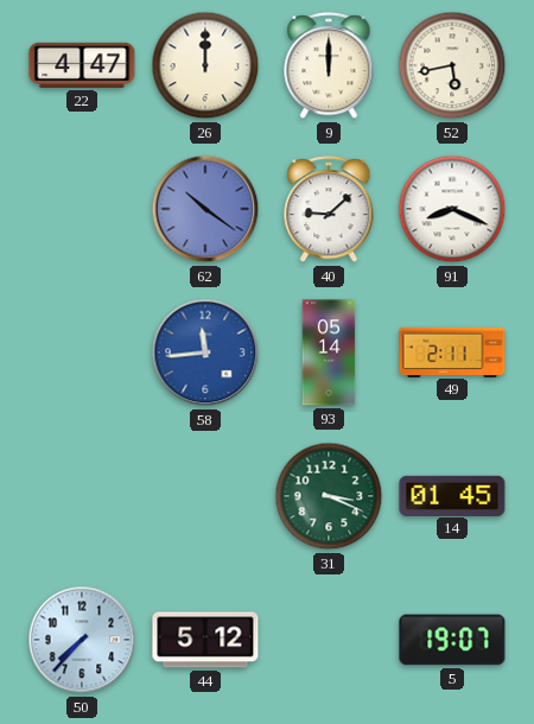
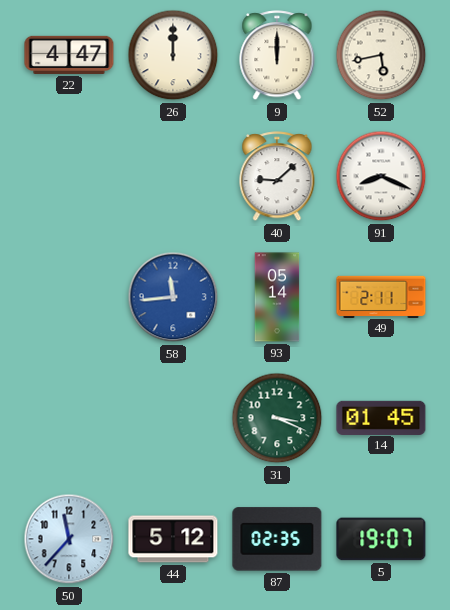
62: 10:21 -> none
50: 7:37 -> 11:37
87: none -> 02:35
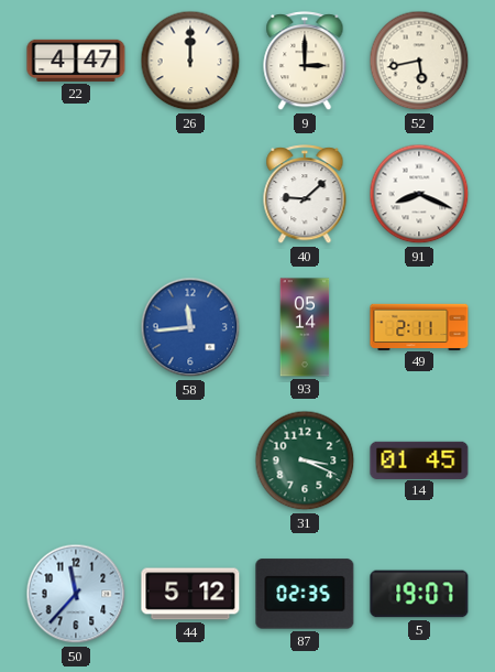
9: 12:00 -> 3:00
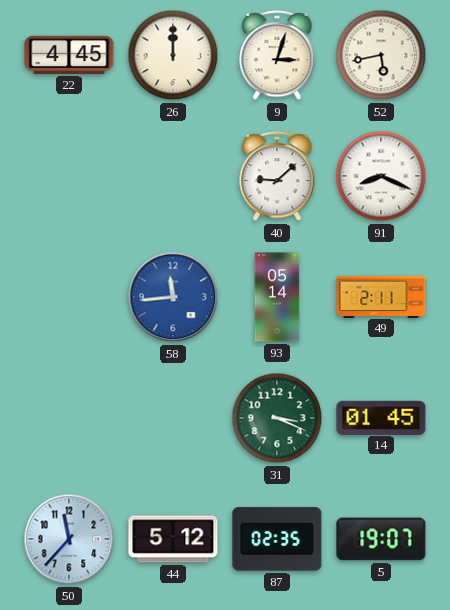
22: 4:47 -> 4:45
9: 3:00 -> 3:03
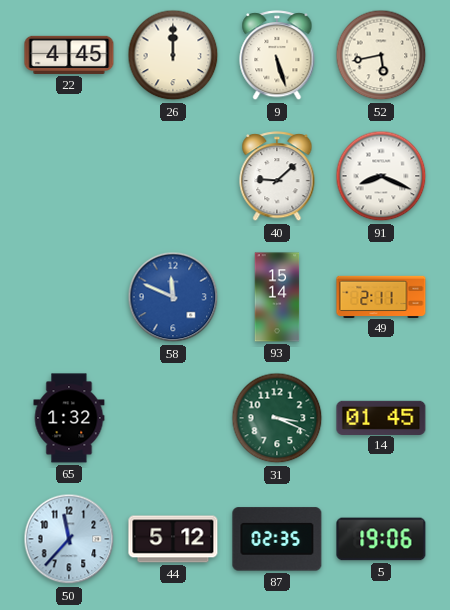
9: 3:03 -> 5:27
58: 11:44 -> 11:49
93: 05:14 -> 15:14
65: none -> 1:32
5: 19:07 -> 19:06
